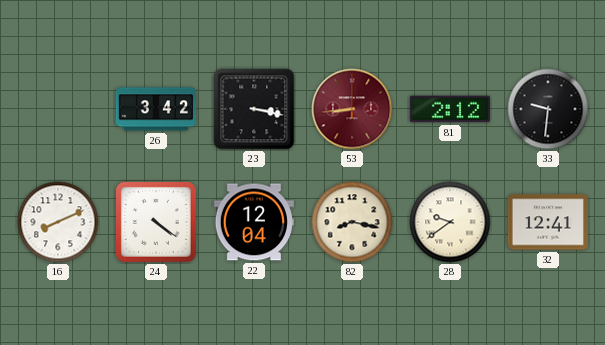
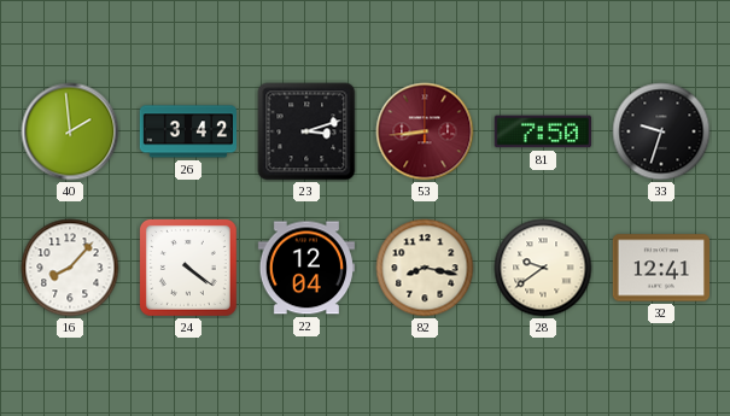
40: none -> 1:59
23: 3:17 -> 3:12
81: 2:12 -> 7:50
33: 9:31 -> 9:33
16: 8:11 -> 8:07
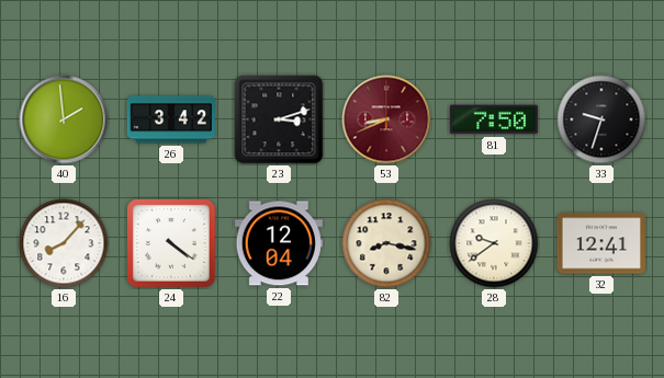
53: 8:44 -> 8:41
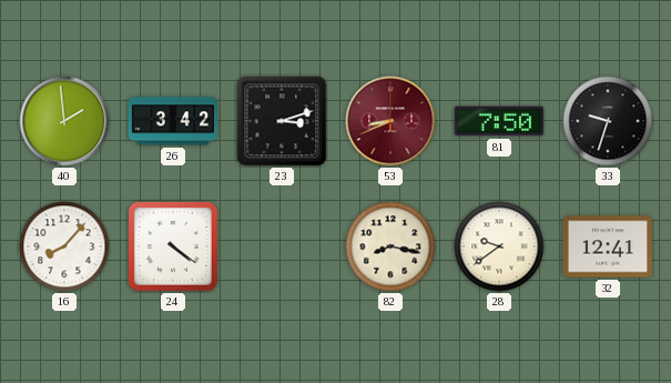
22: 12:04 -> none
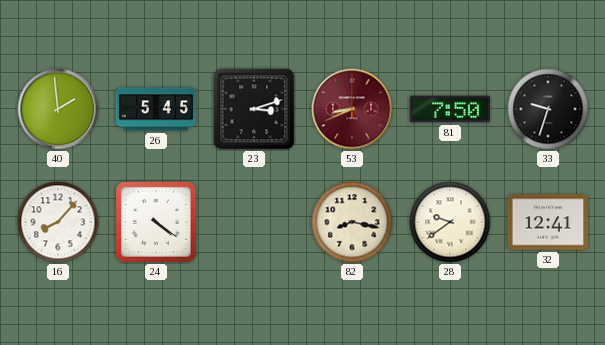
26: 3:42 -> 5:45
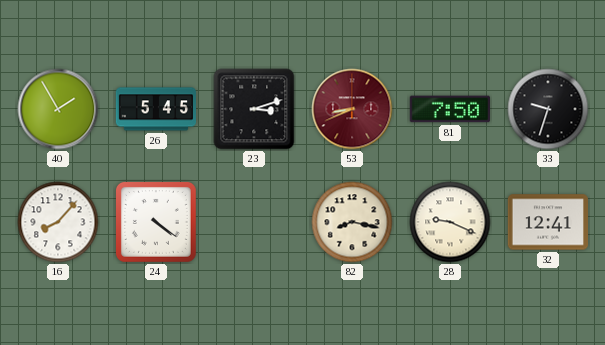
40: 1:59 -> 1:55
28: 9:39 -> 9:19
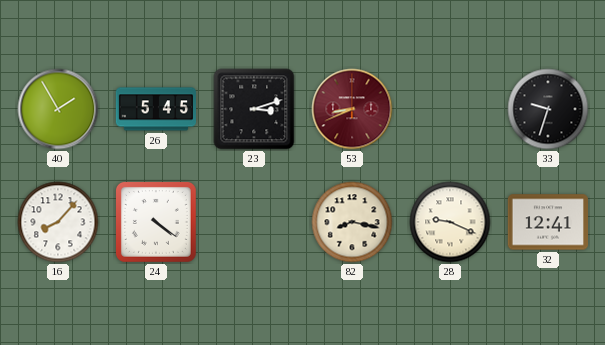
81: 7:50 -> none
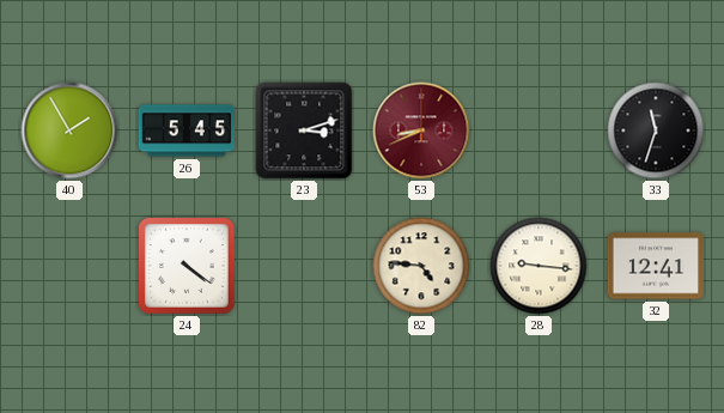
33: 9:33 -> 11:33
16: 8:07 -> none
82: 8:17 -> 4:46
28: 9:19 -> 9:16
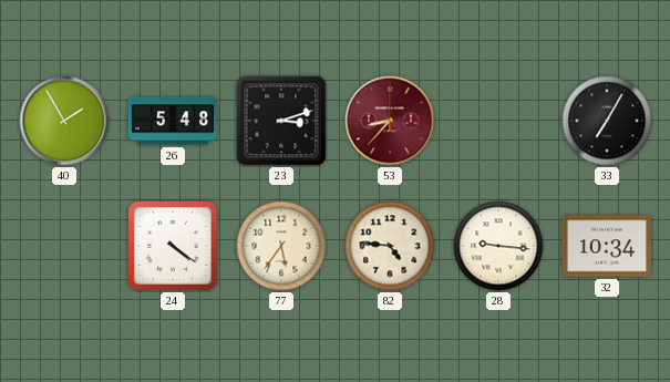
26: 5:45 -> 5:48
53: 8:41 -> 8:37
33: 11:33 -> 7:05
77: none -> 5:36
32: 12:41 -> 10:34
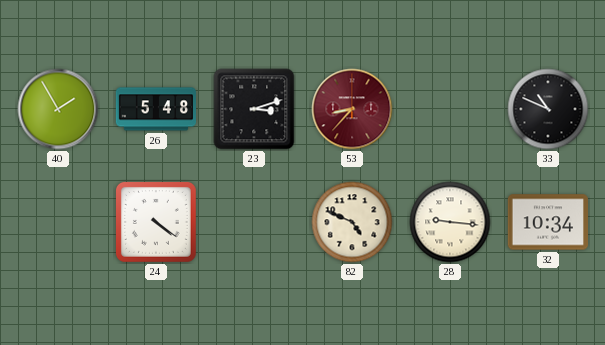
33: 7:05 -> 10:49
77: 5:36 -> none
82: 4:46 -> 4:49
